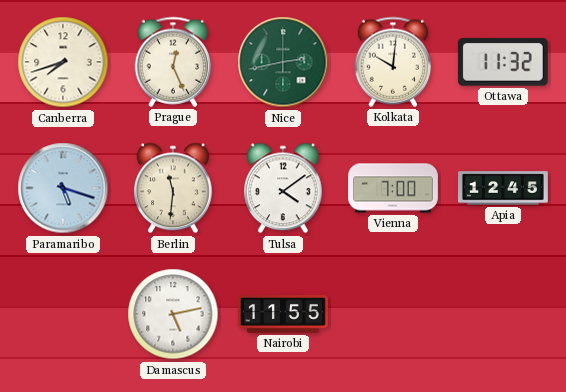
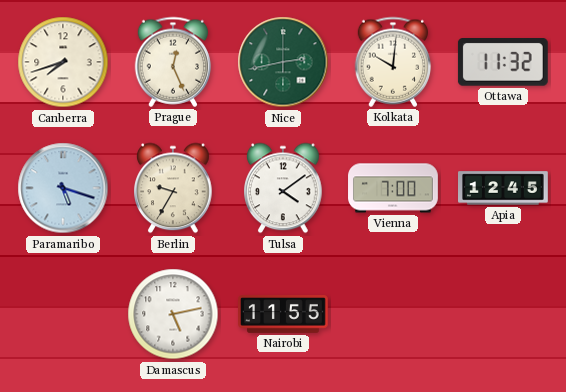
Berlin: 11:31 -> 9:35
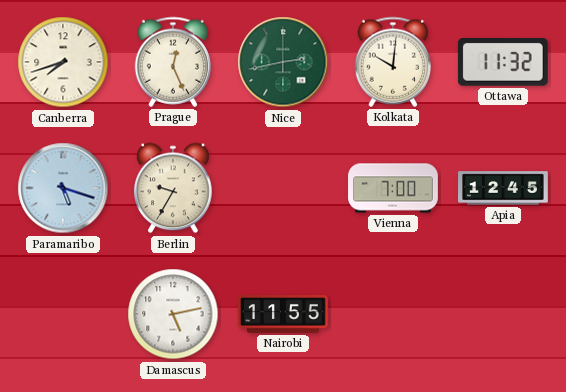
Tulsa: 4:09 -> none
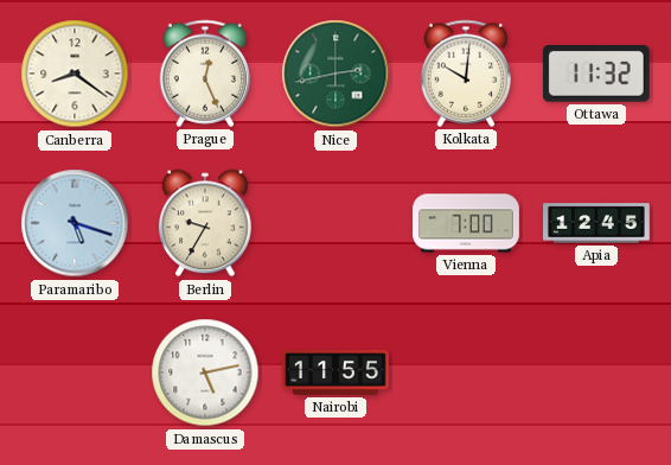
Canberra: 7:42 -> 8:21
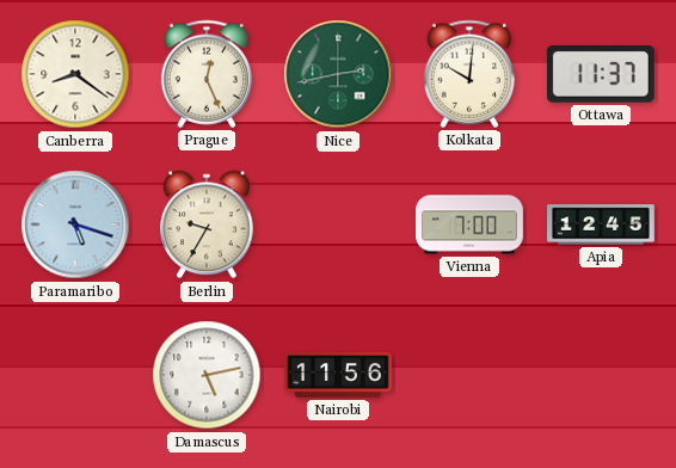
Ottawa: 11:32 -> 11:37
Nairobi: 11:55 -> 11:56
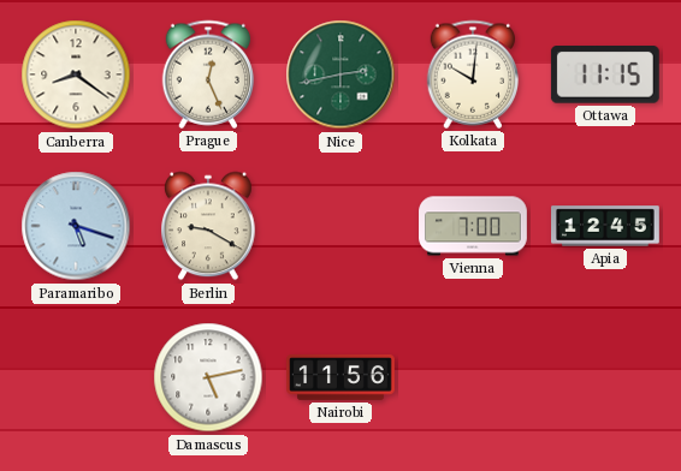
Ottawa: 11:37 -> 11:15
Berlin: 9:35 -> 9:20
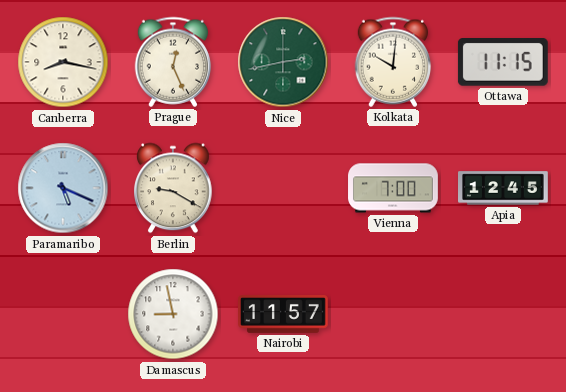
Canberra: 8:21 -> 8:17
Paramaribo: 5:18 -> 5:19
Damascus: 5:13 -> 8:58
Nairobi: 11:56 -> 11:57
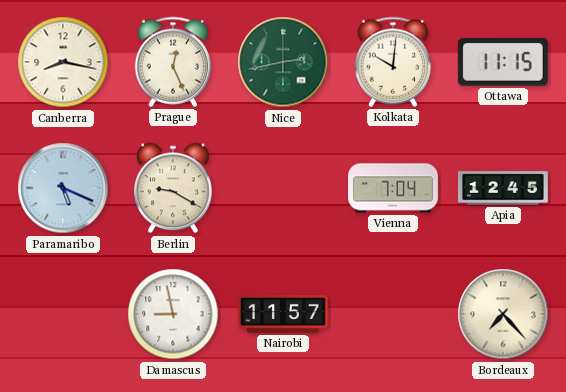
Vienna: 7:00 -> 7:04
Bordeaux: none -> 7:23
